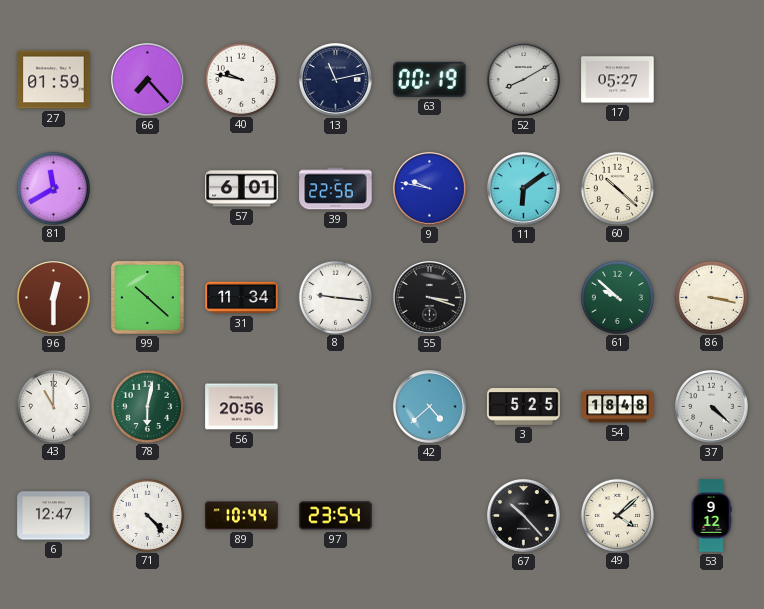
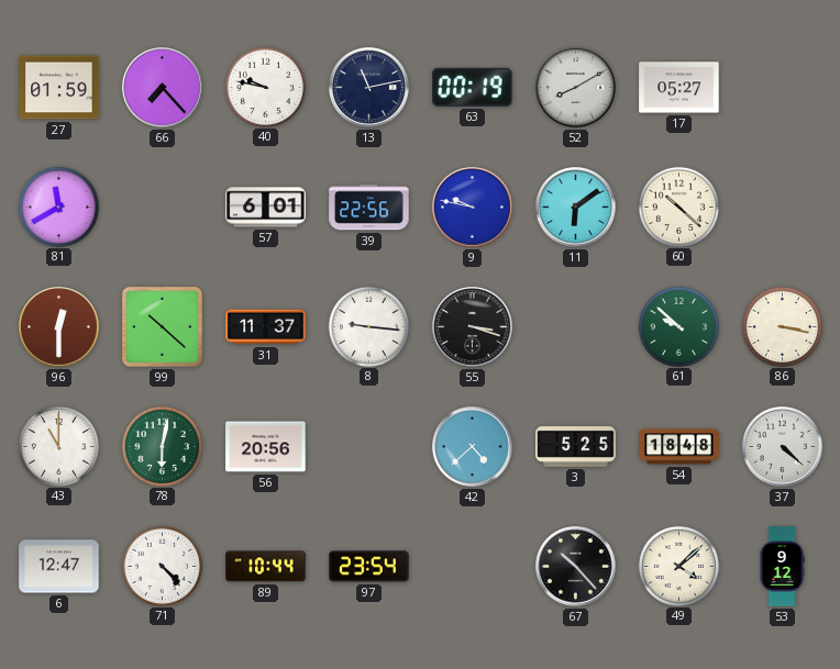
31: 11:34 -> 11:37
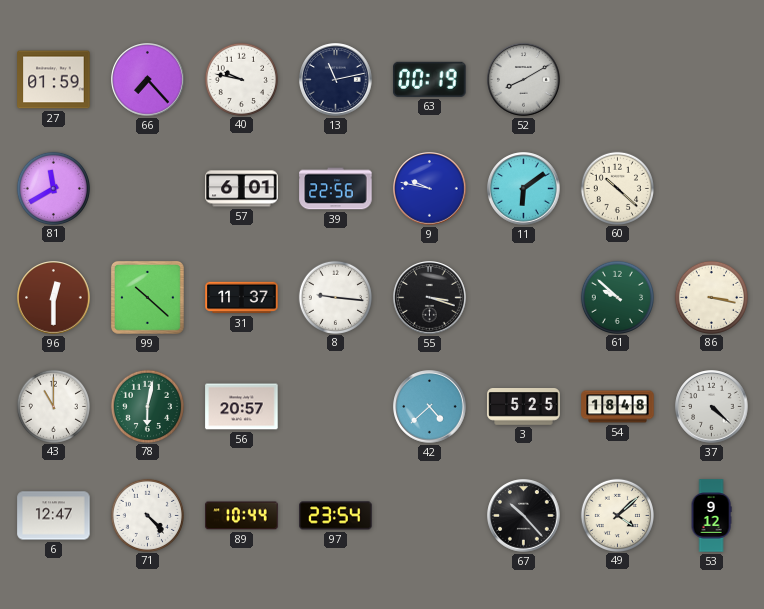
17: 05:27 -> none
56: 20:56 -> 20:57
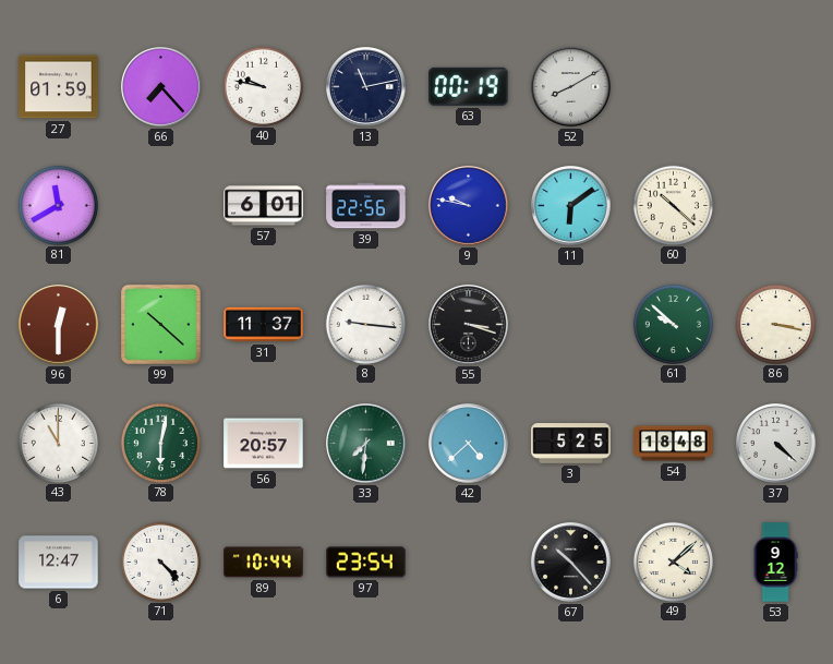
33: none -> 7:31
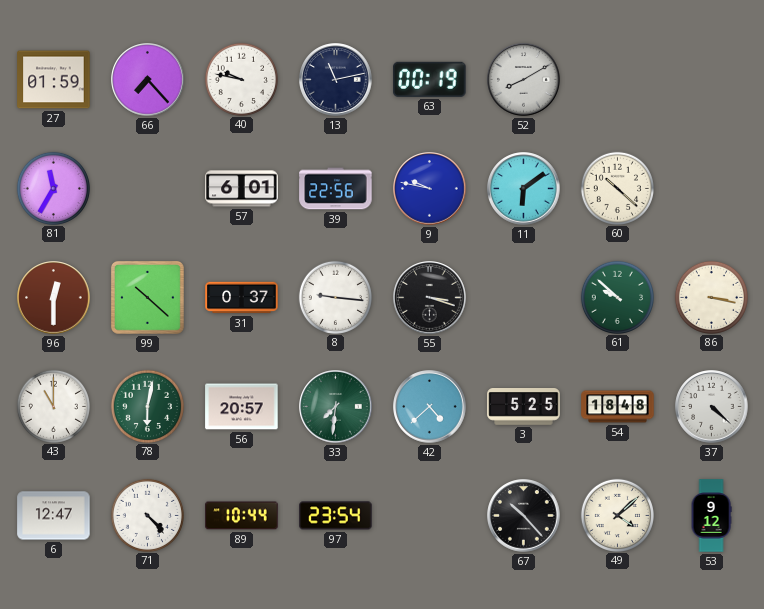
81: 11:40 -> 11:35
31: 11:37 -> 0:37
